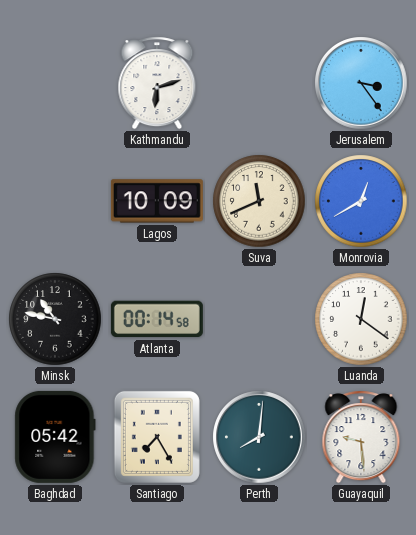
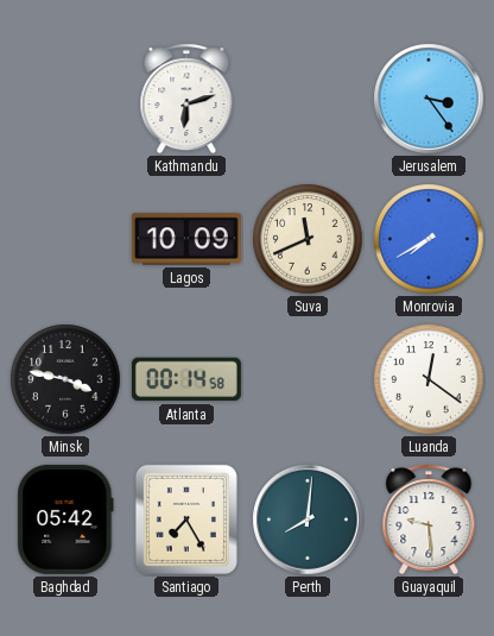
Monrovia: 12:40 -> 7:40
Minsk: 10:47 -> 3:47
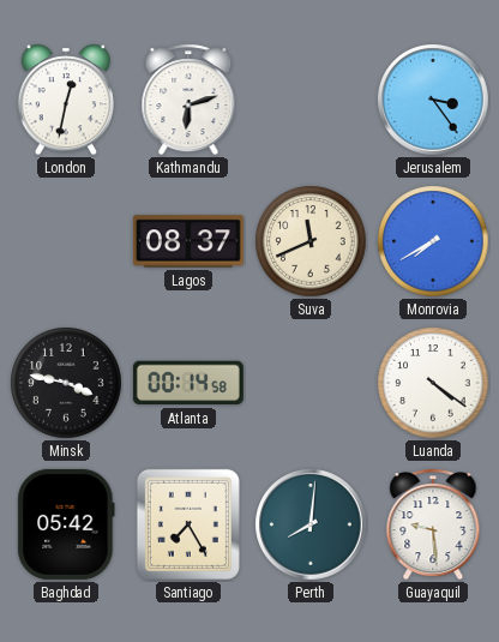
London: none -> 12:32
Lagos: 10:09 -> 08:37
Luanda: 12:21 -> 4:21
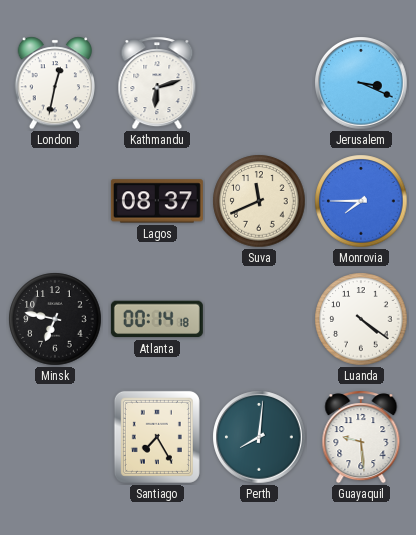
Jerusalem: 3:24 -> 3:19
Monrovia: 7:40 -> 7:45
Minsk: 3:47 -> 6:47
Atlanta: 00:14:58 -> 00:14:18
Baghdad: 05:42 -> none
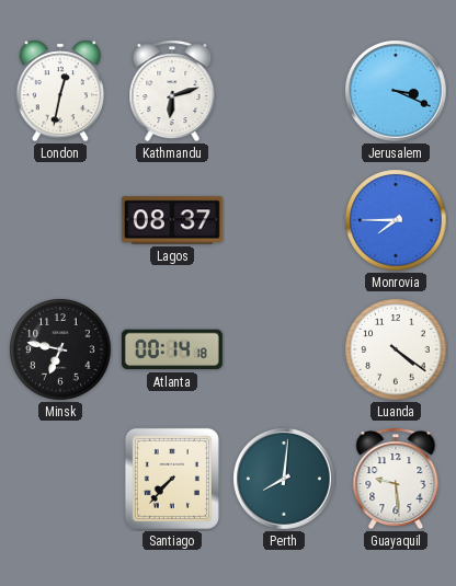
Suva: 11:41 -> none
Santiago: 7:25 -> 7:37
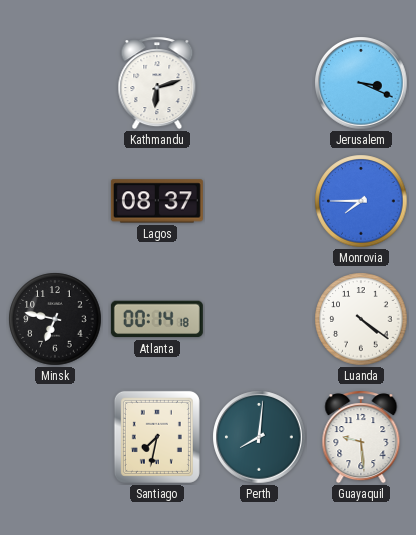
London: 12:32 -> none
Santiago: 7:37 -> 7:32
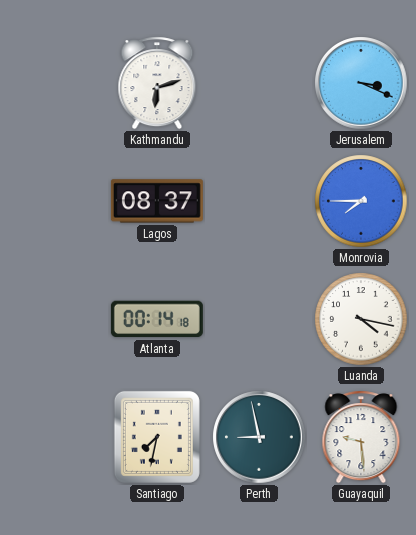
Minsk: 6:47 -> none
Luanda: 4:21 -> 4:17
Perth: 8:01 -> 8:58
